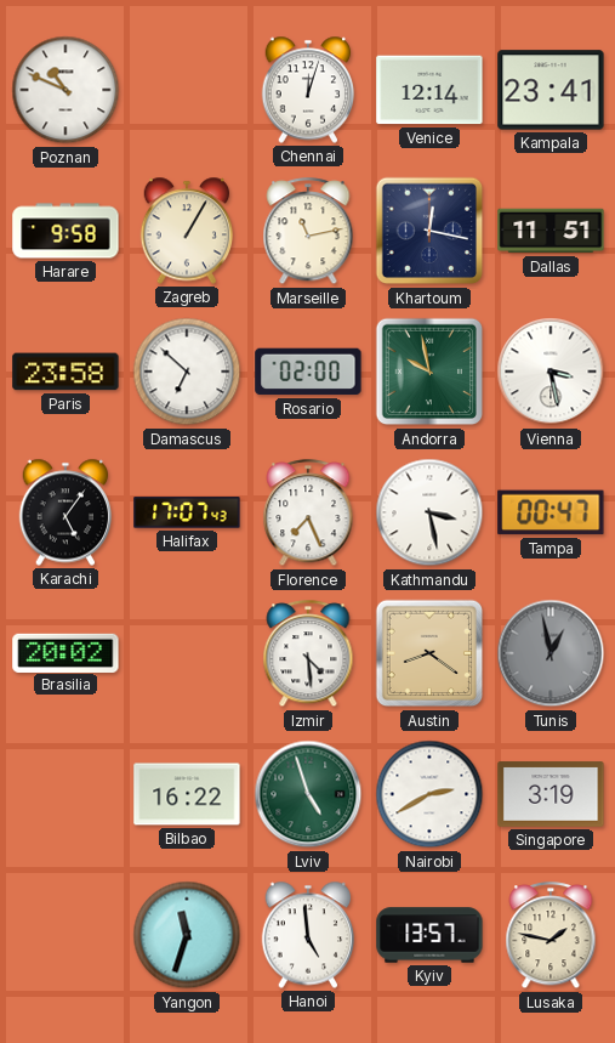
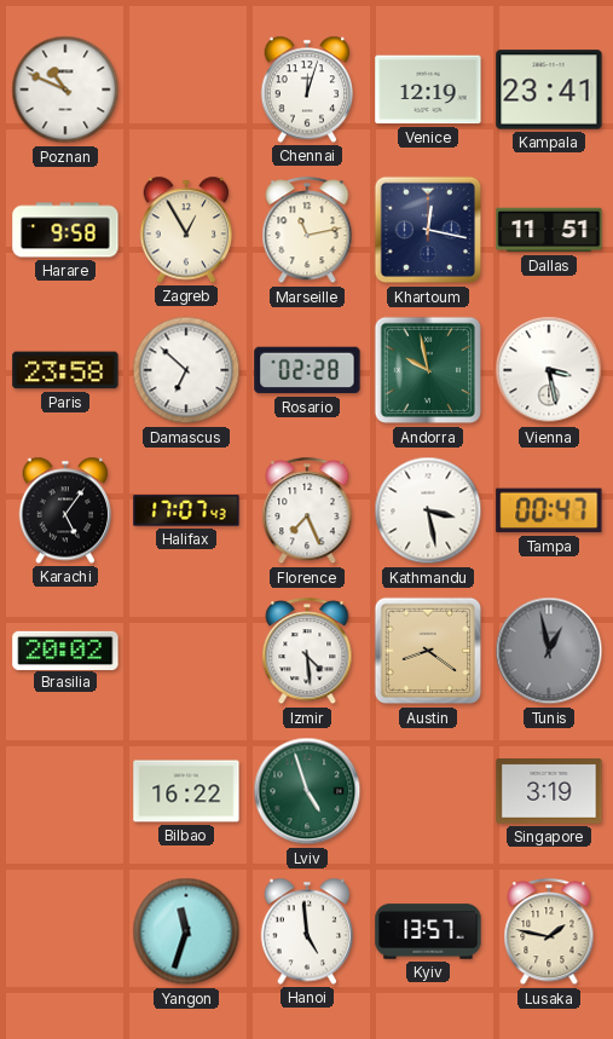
Venice: 12:14 -> 12:19
Zagreb: 1:05 -> 12:55
Rosario: 02:00 -> 02:28
Nairobi: 2:40 -> none
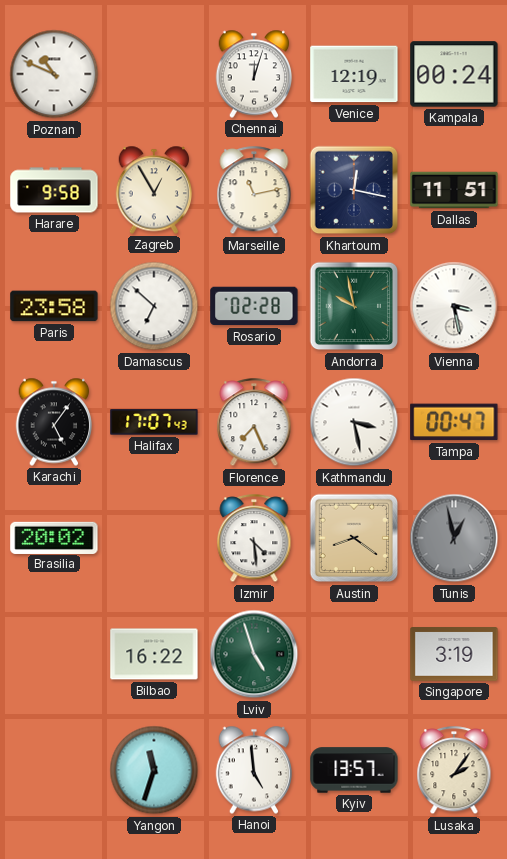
Kampala: 23:41 -> 00:24
Lusaka: 1:47 -> 2:06
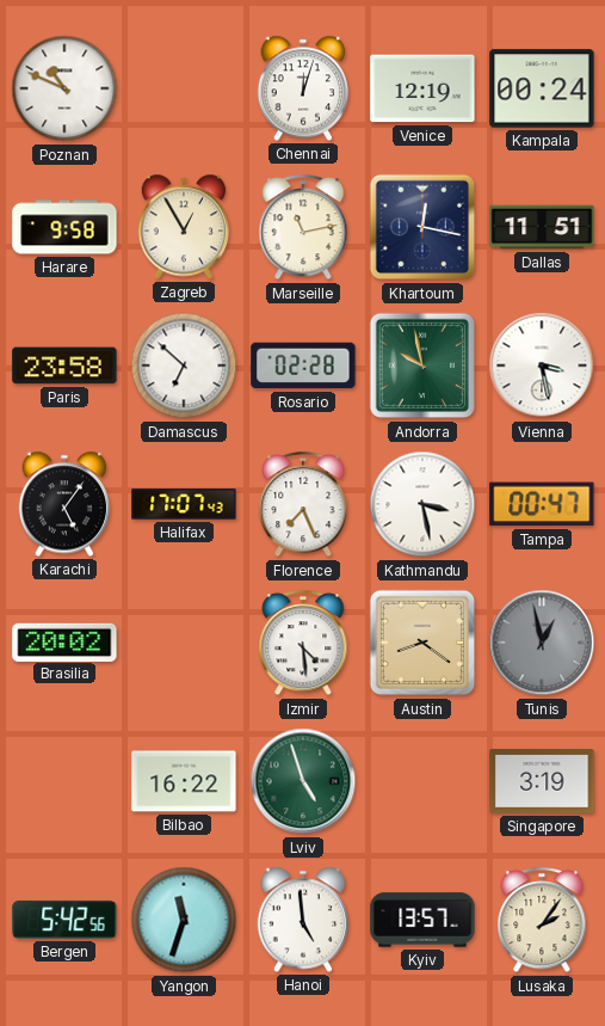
Bergen: none -> 5:42
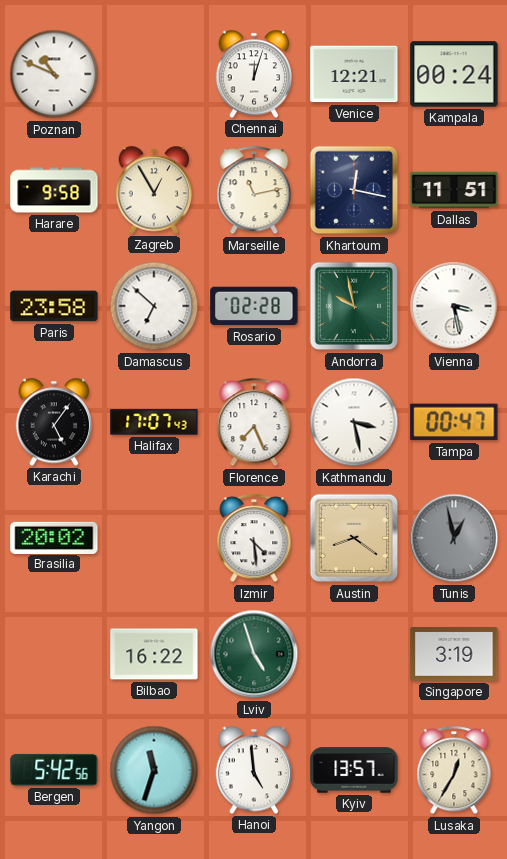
Venice: 12:19 -> 12:21
Lusaka: 2:06 -> 12:35
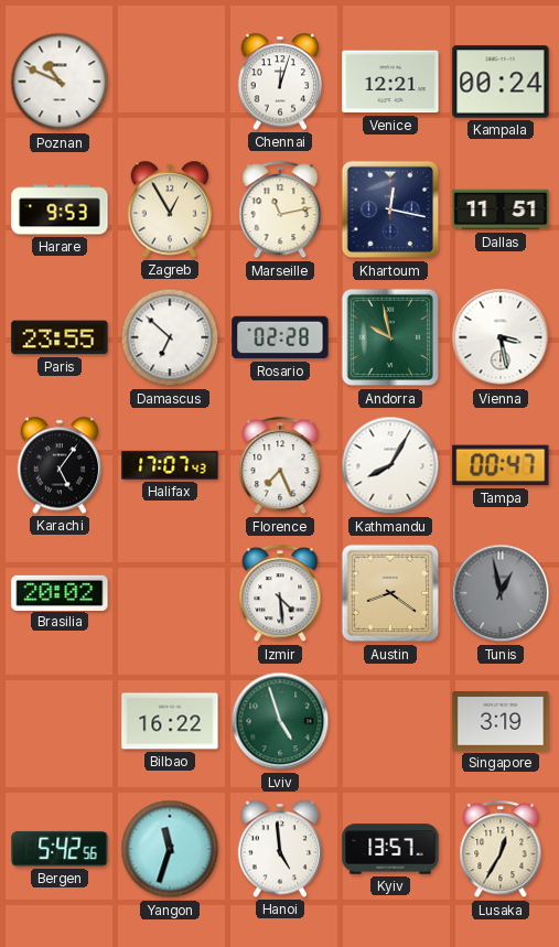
Harare: 9:58 -> 9:53
Paris: 23:58 -> 23:55
Kathmandu: 3:28 -> 8:05
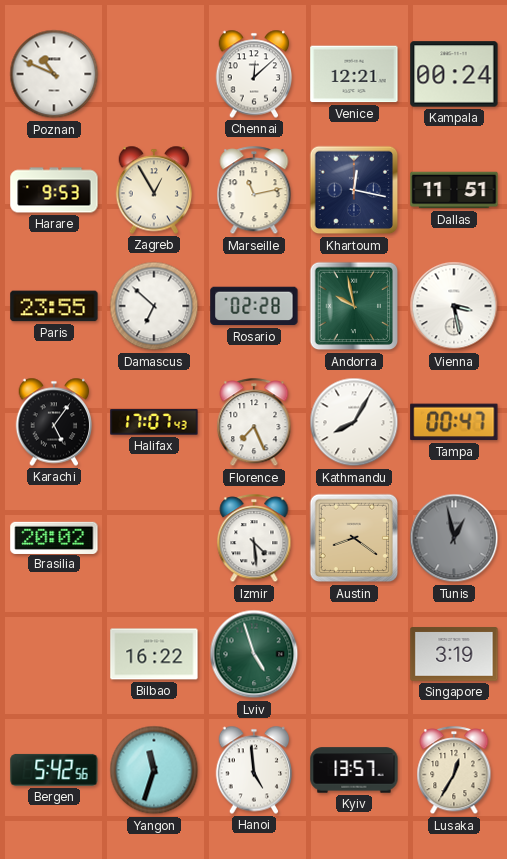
Chennai: 12:03 -> 12:08
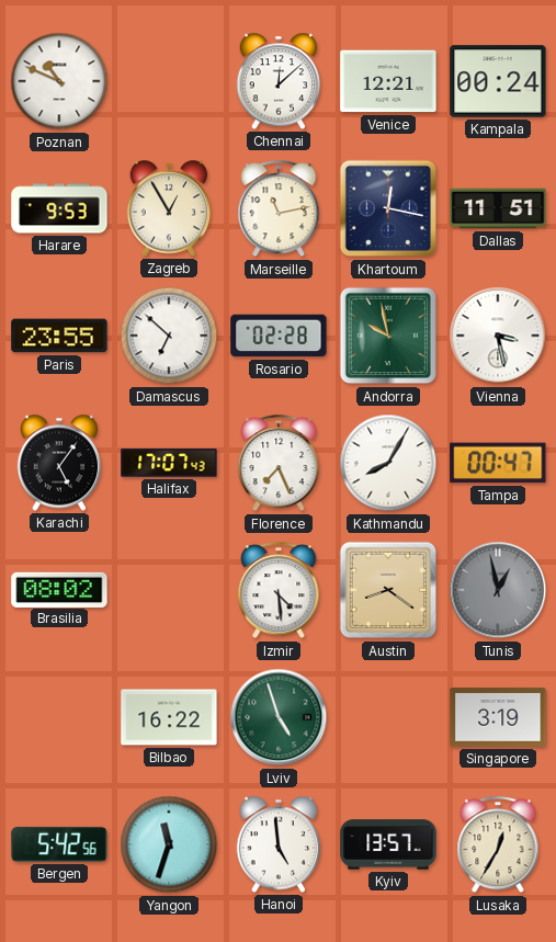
Brasilia: 20:02 -> 08:02
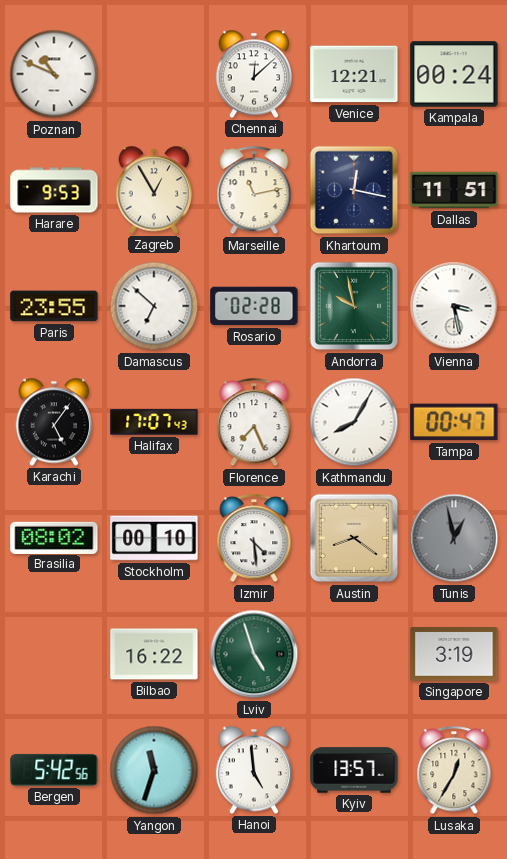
Stockholm: none -> 00:10
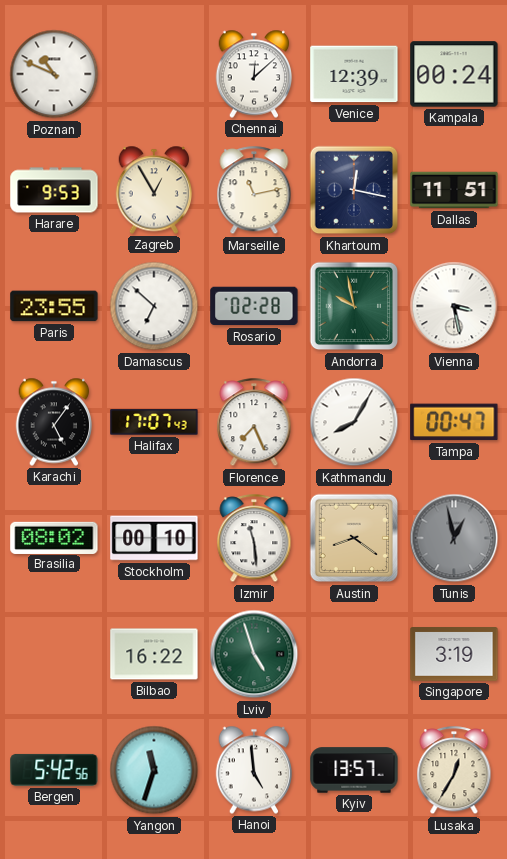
Venice: 12:21 -> 12:39
Izmir: 4:29 -> 11:29
